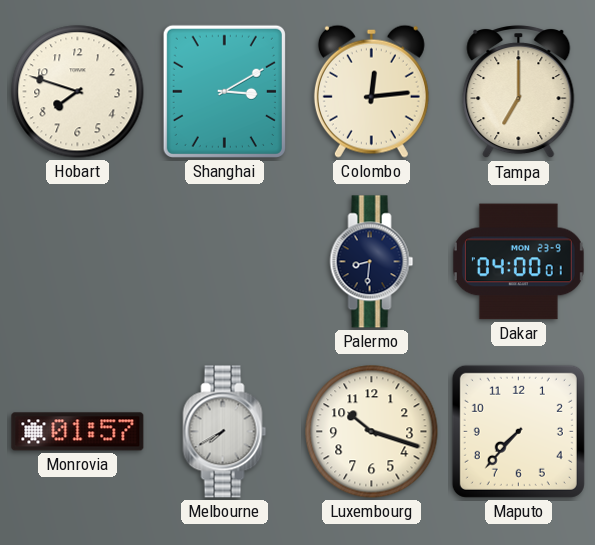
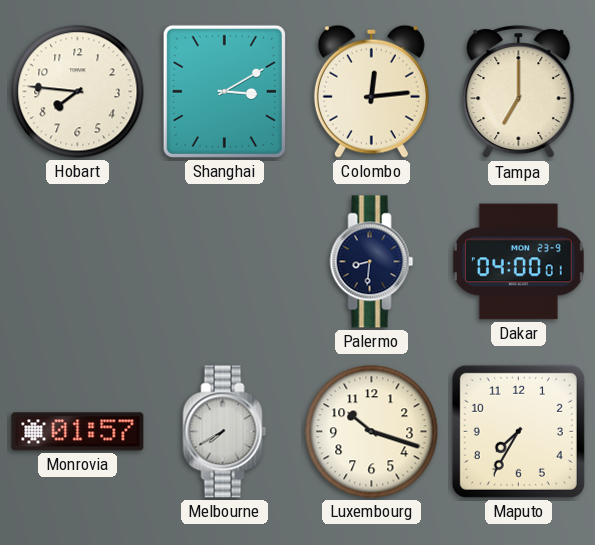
Hobart: 7:48 -> 7:46
Maputo: 7:37 -> 7:35
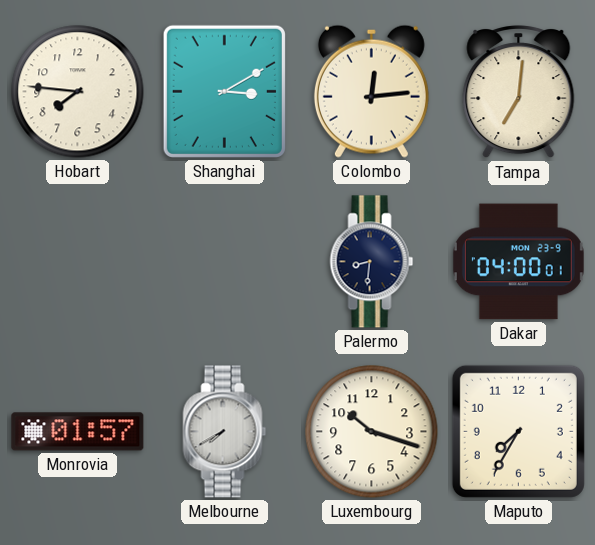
Tampa: 7:00 -> 7:01
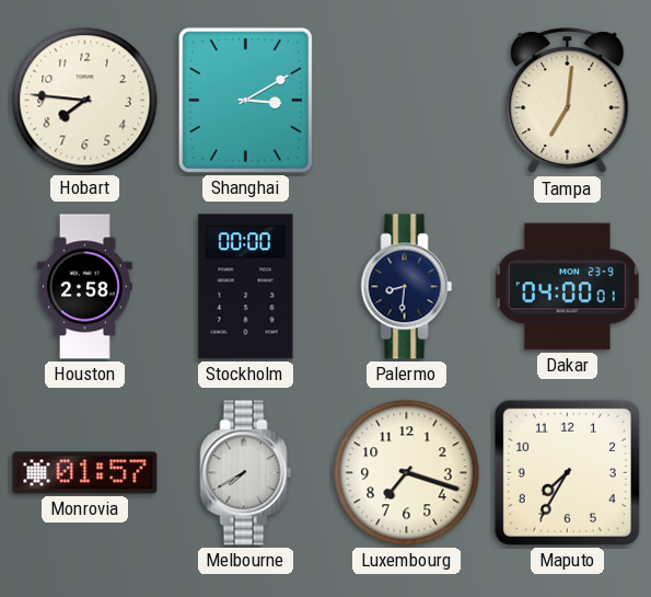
Colombo: 12:14 -> none
Houston: none -> 2:58
Stockholm: none -> 00:00
Luxembourg: 10:18 -> 7:18
